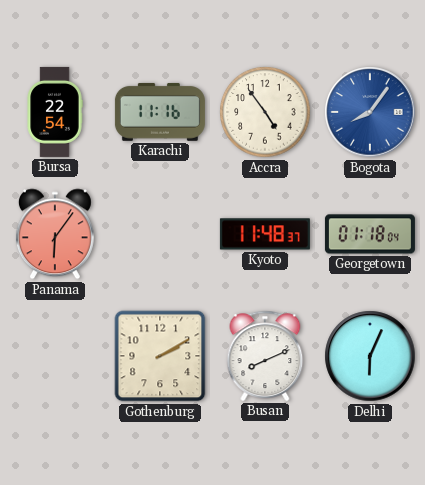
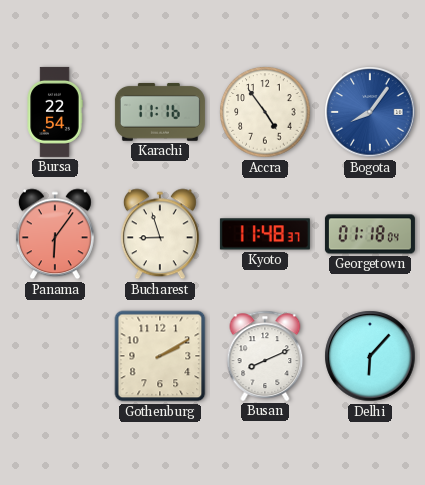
Bucharest: none -> 8:57
Delhi: 6:04 -> 6:07
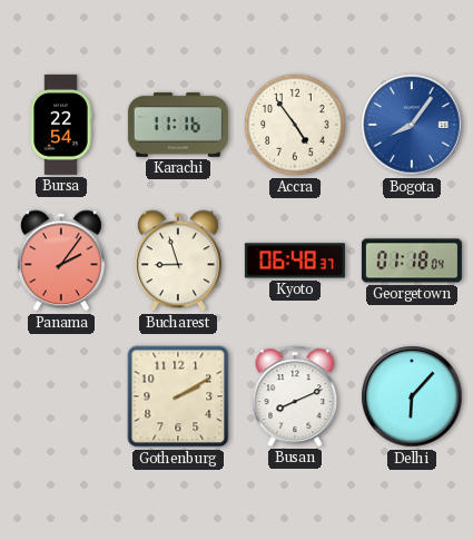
Panama: 6:06 -> 2:06
Kyoto: 11:48 -> 06:48
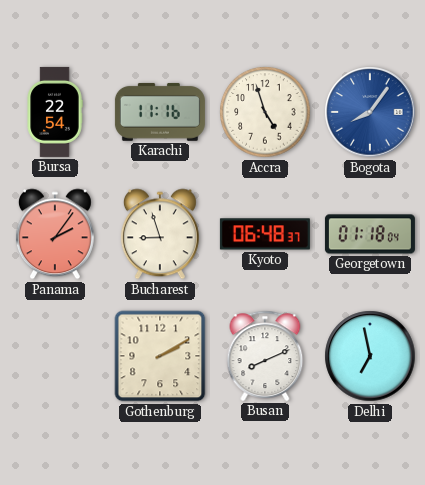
Accra: 4:54 -> 4:57
Delhi: 6:07 -> 6:58
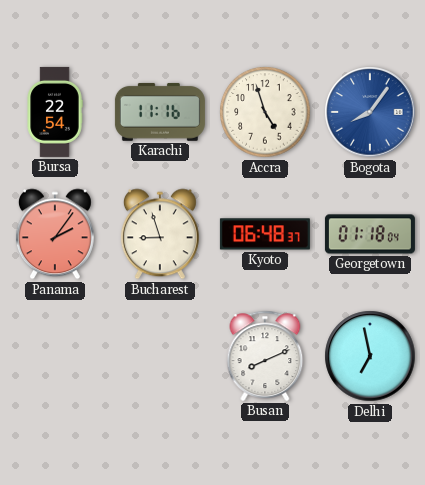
Gothenburg: 2:10 -> none
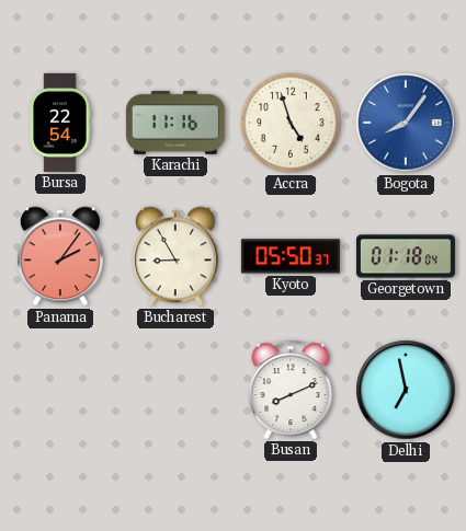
Bucharest: 8:57 -> 8:55
Kyoto: 06:48 -> 05:50
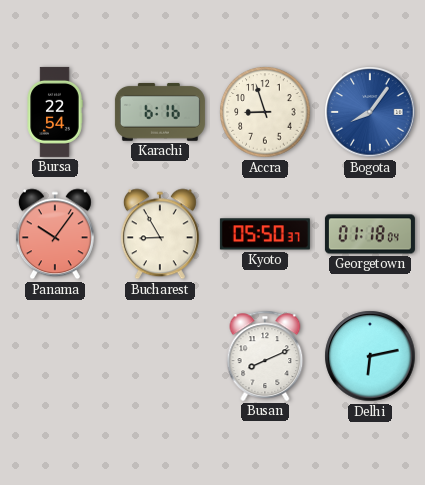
Karachi: 11:16 -> 6:16
Accra: 4:57 -> 8:57
Panama: 2:06 -> 10:06
Delhi: 6:58 -> 6:13
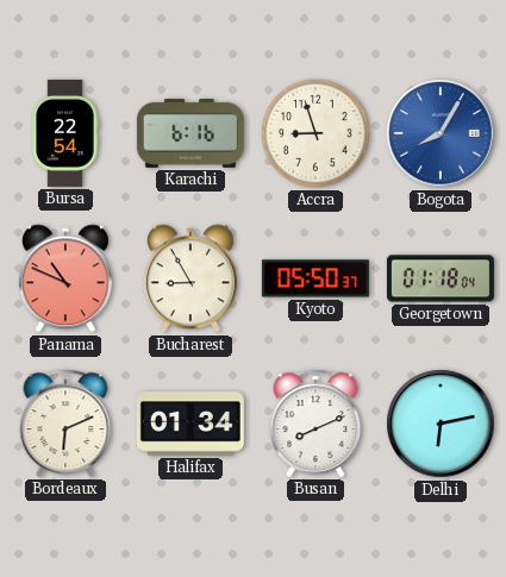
Bogota: 8:06 -> 8:05
Panama: 10:06 -> 10:49
Bordeaux: none -> 6:11
Halifax: none -> 01:34
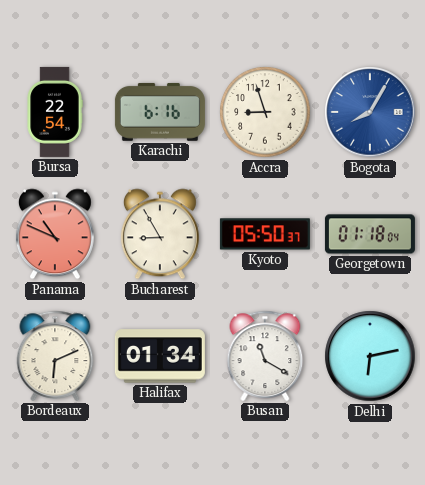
Busan: 8:11 -> 11:20
